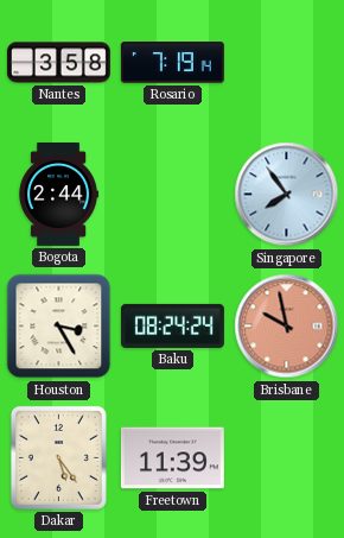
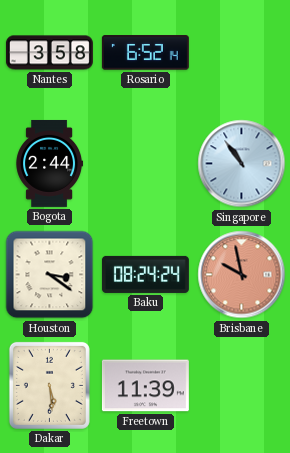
Rosario: 7:19 -> 6:52
Singapore: 7:54 -> 10:54
Houston: 3:25 -> 3:21
Dakar: 5:24 -> 5:29
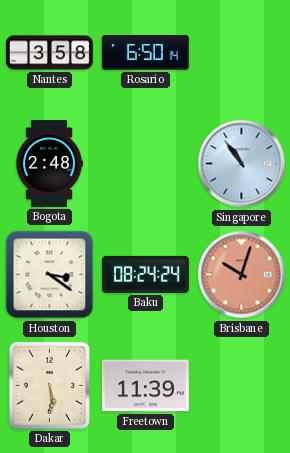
Rosario: 6:52 -> 6:50
Bogota: 2:44 -> 2:48
Brisbane: 9:58 -> 10:03
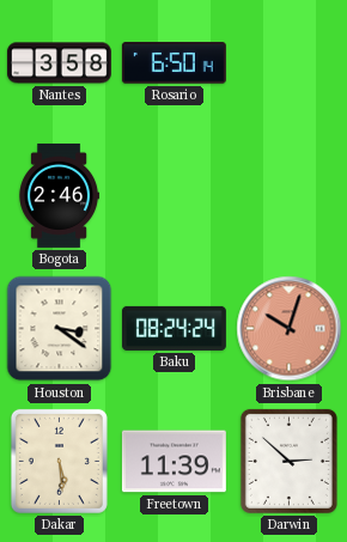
Bogota: 2:48 -> 2:46
Singapore: 10:54 -> none
Darwin: none -> 2:52
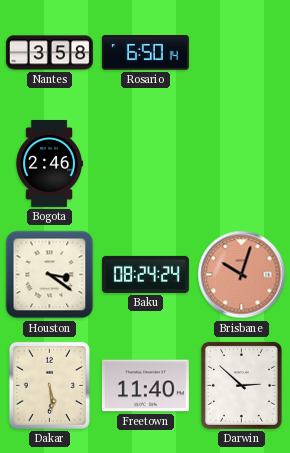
Freetown: 11:39 -> 11:40
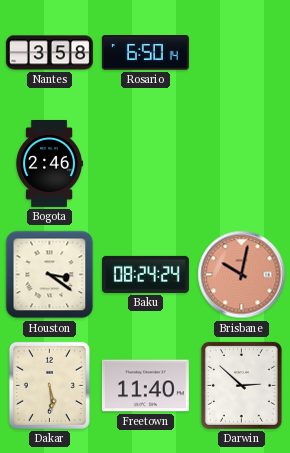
Brisbane: 10:03 -> 10:02
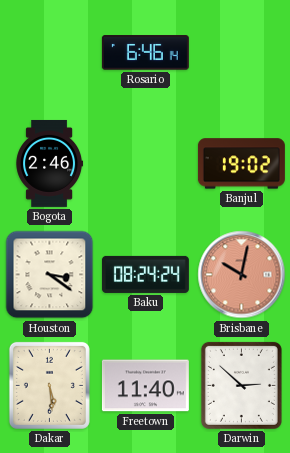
Nantes: 3:58 -> none
Rosario: 6:50 -> 6:46
Banjul: none -> 19:02
